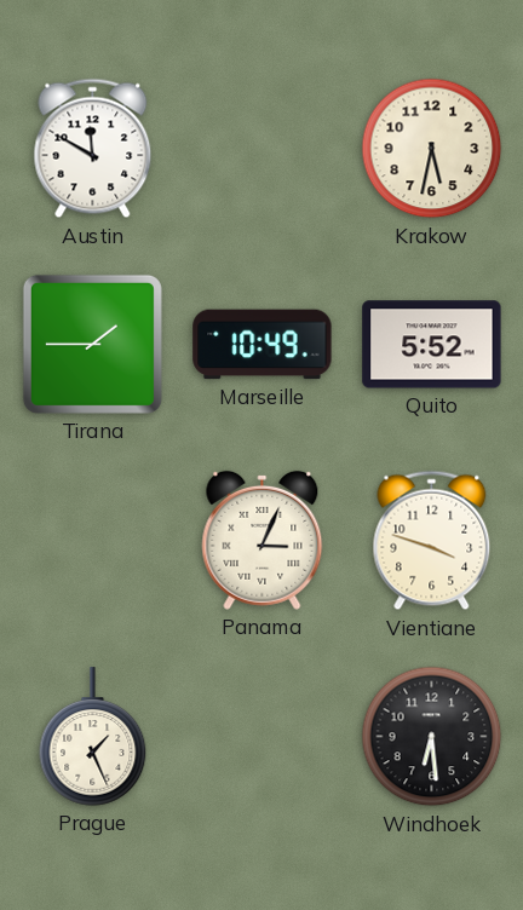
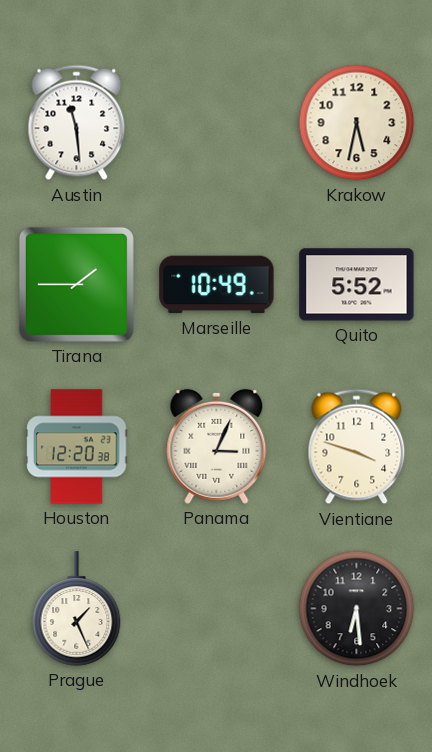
Austin: 11:50 -> 11:29
Houston: none -> 12:20
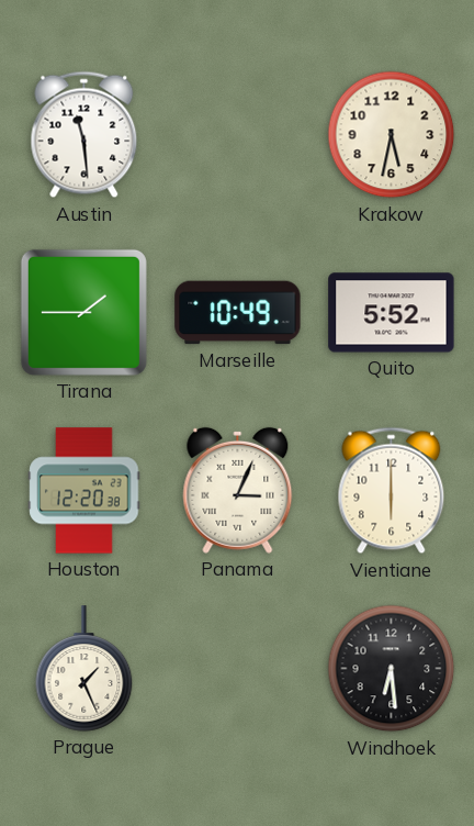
Vientiane: 3:48 -> 6:00
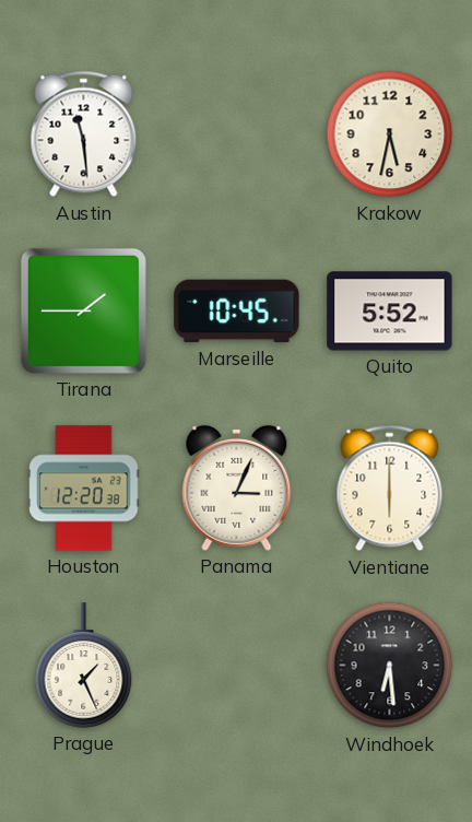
Marseille: 10:49 -> 10:45
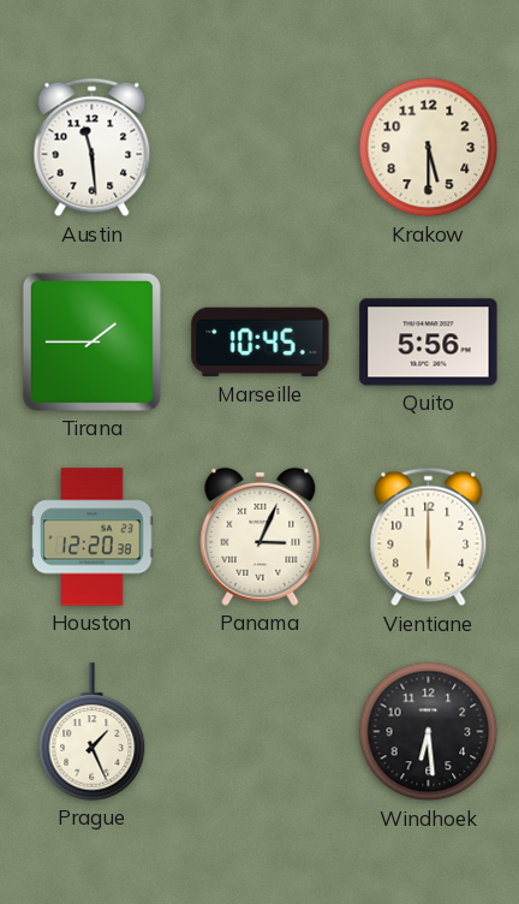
Krakow: 5:32 -> 5:30
Quito: 5:52 -> 5:56
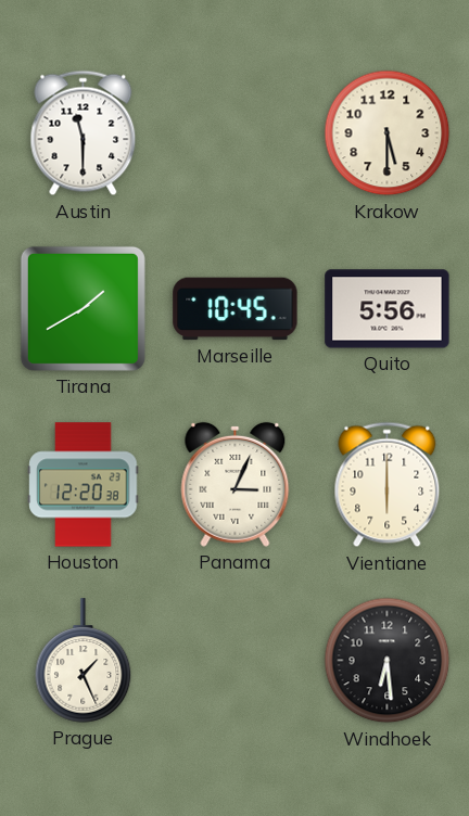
Austin: 11:29 -> 11:30
Tirana: 1:45 -> 1:40
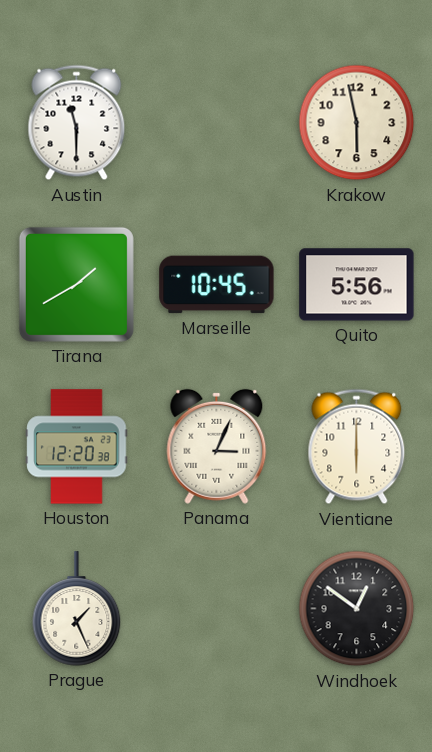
Krakow: 5:30 -> 5:58
Windhoek: 6:29 -> 12:51
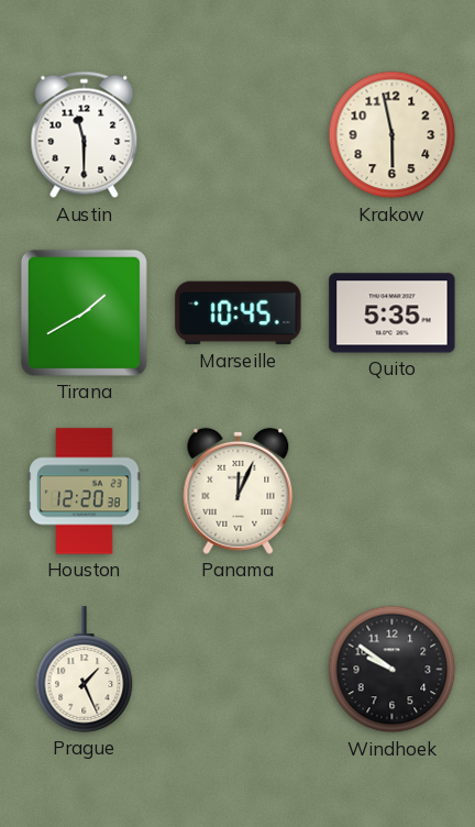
Quito: 5:56 -> 5:35
Panama: 3:04 -> 12:04
Vientiane: 6:00 -> none
Windhoek: 12:51 -> 9:51
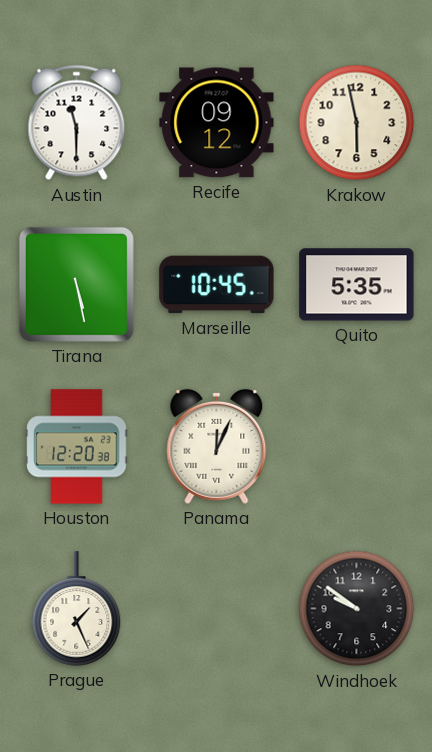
Recife: none -> 09:12
Tirana: 1:40 -> 5:28
